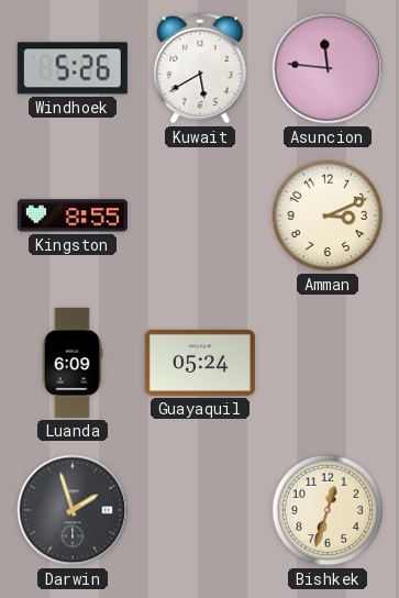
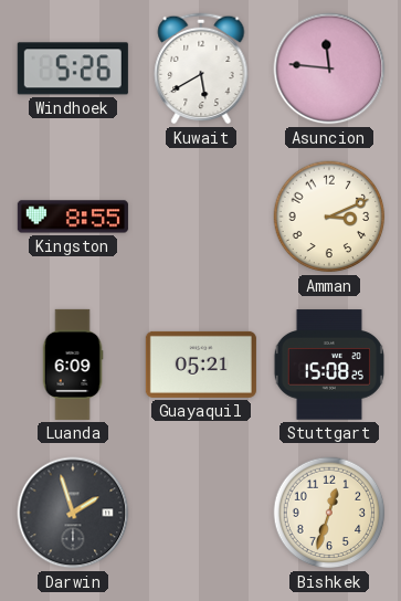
Guayaquil: 05:24 -> 05:21
Stuttgart: none -> 15:08
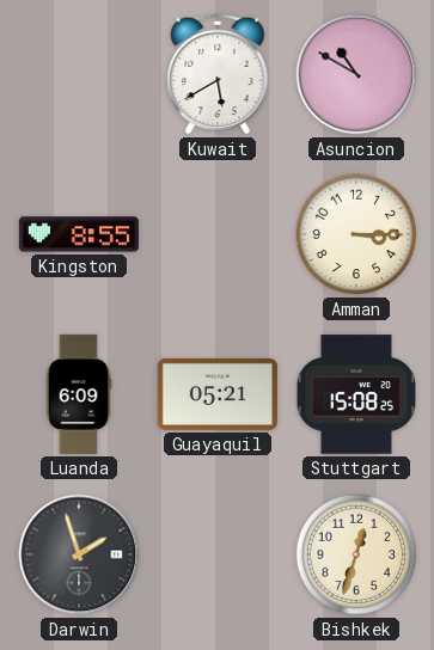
Windhoek: 5:26 -> none
Asuncion: 11:46 -> 10:50
Amman: 3:11 -> 3:15
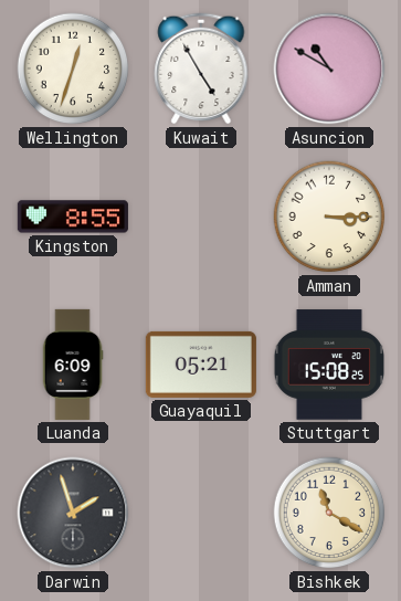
Wellington: none -> 12:33
Kuwait: 5:40 -> 4:55
Bishkek: 12:33 -> 11:20
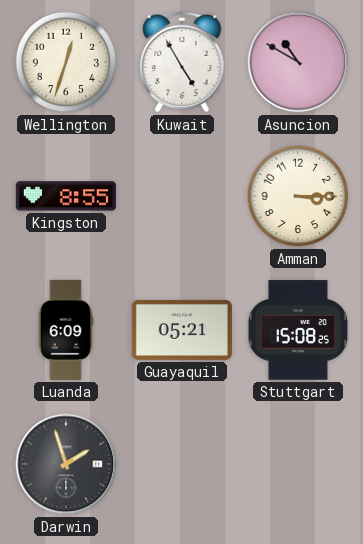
Bishkek: 11:20 -> none
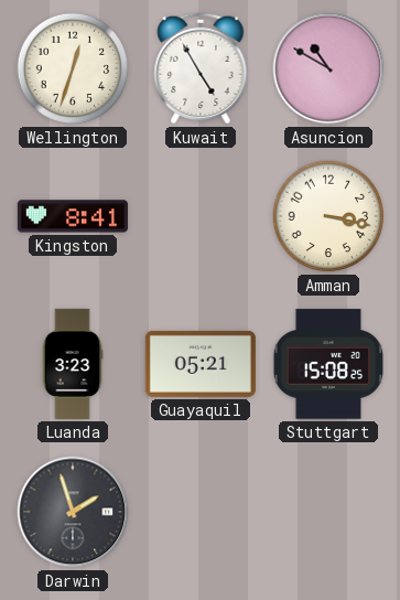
Kingston: 8:55 -> 8:41
Amman: 3:15 -> 3:17
Luanda: 6:09 -> 3:23
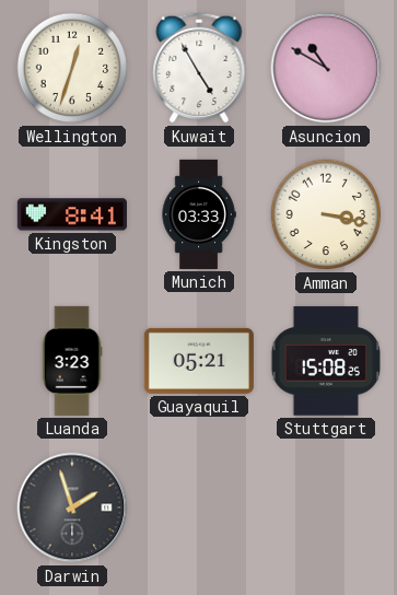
Munich: none -> 03:33
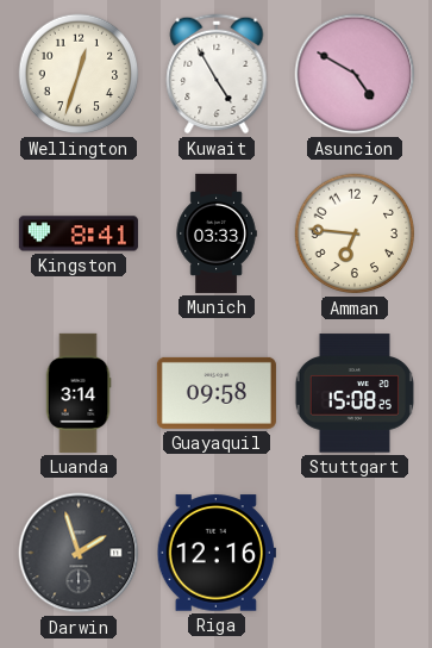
Asuncion: 10:50 -> 4:50
Amman: 3:17 -> 6:46
Luanda: 3:23 -> 3:14
Guayaquil: 05:21 -> 09:58
Riga: none -> 12:16
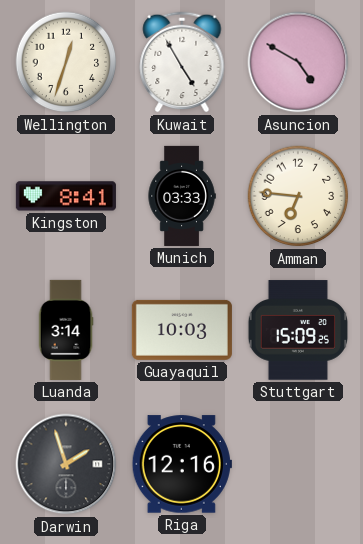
Guayaquil: 09:58 -> 10:03
Stuttgart: 15:08 -> 15:09
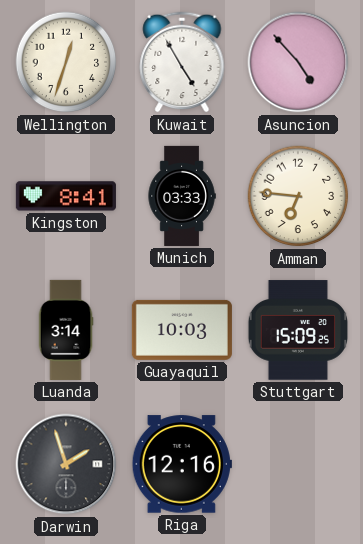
Asuncion: 4:50 -> 4:53
